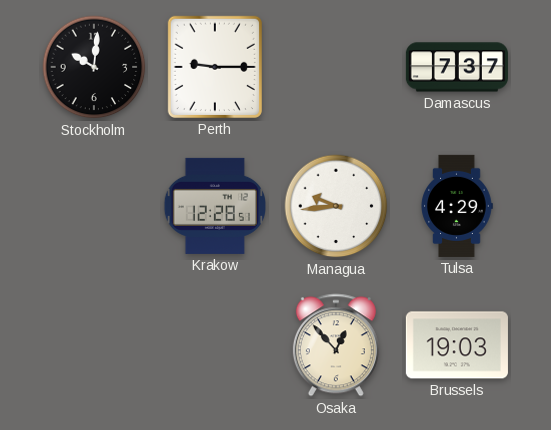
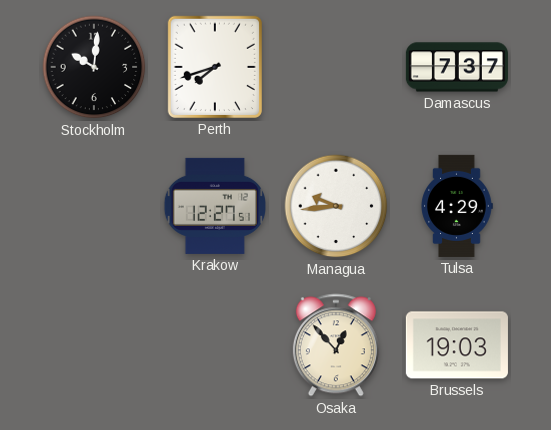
Perth: 9:15 -> 7:42
Krakow: 12:28 -> 12:27
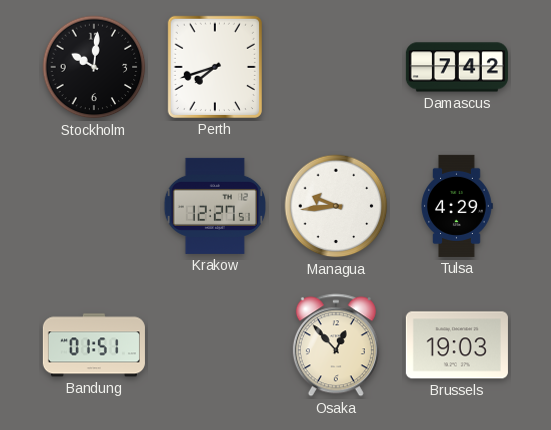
Damascus: 7:37 -> 7:42
Bandung: none -> 01:51
